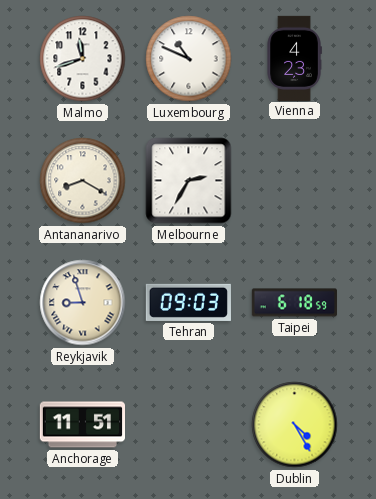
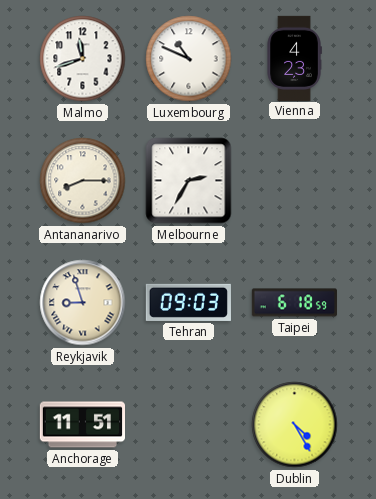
Antananarivo: 8:20 -> 8:15
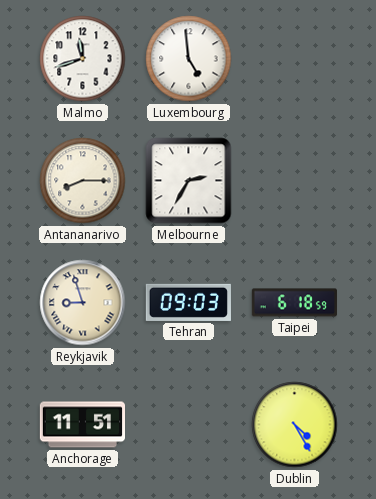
Luxembourg: 10:49 -> 4:59
Vienna: 4:23 -> none
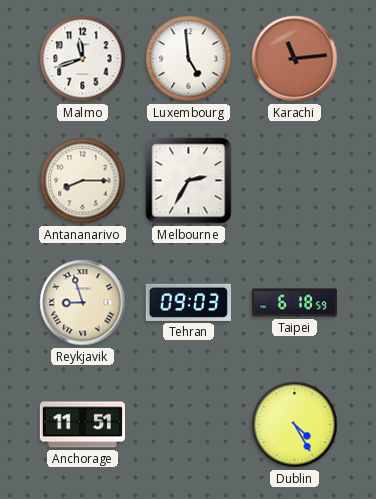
Karachi: none -> 11:14
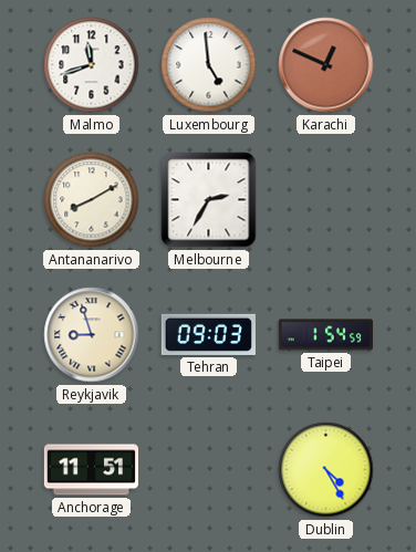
Karachi: 11:14 -> 12:49
Antananarivo: 8:15 -> 8:10
Taipei: 6:18 -> 1:54
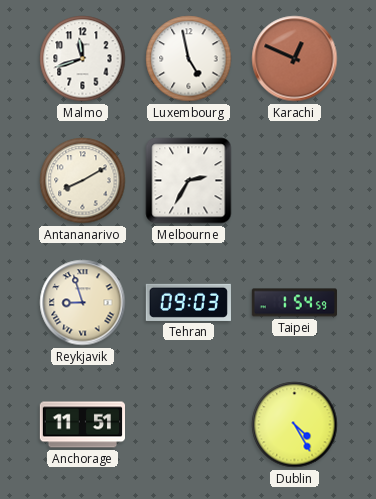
Luxembourg: 4:59 -> 4:58
